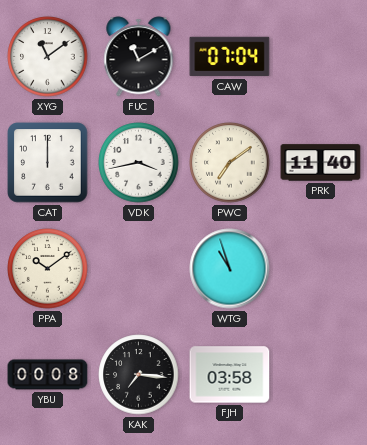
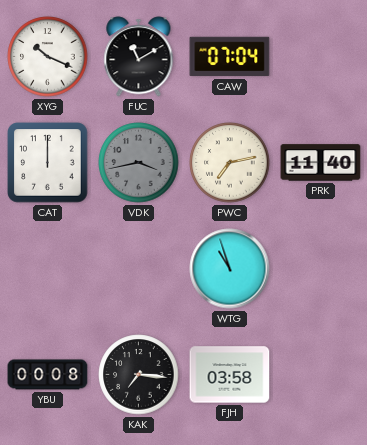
XYG: 11:09 -> 10:19
VDK dial: white -> grey
PWC: 7:09 -> 7:13
PPA: 10:09 -> none
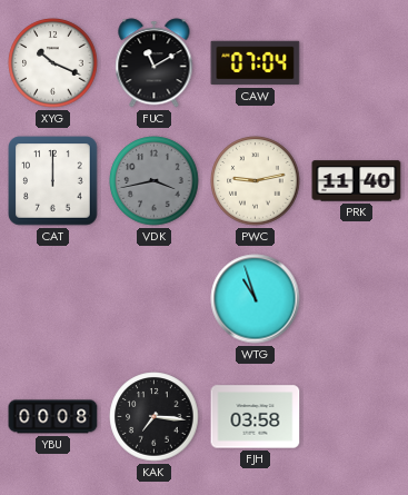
PWC: 7:13 -> 9:13
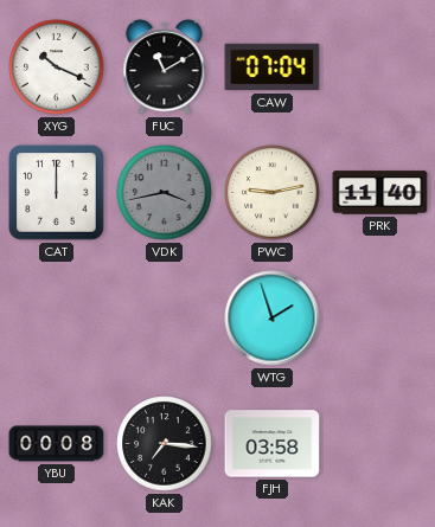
WTG: 10:57 -> 1:57
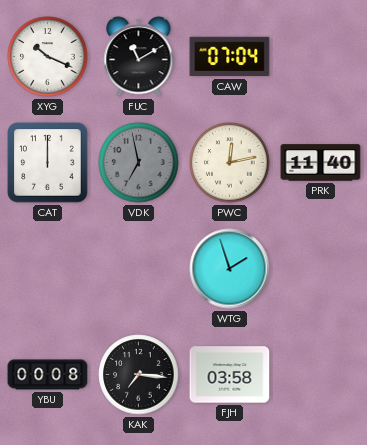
VDK: 3:43 -> 6:58
PWC: 9:13 -> 12:13
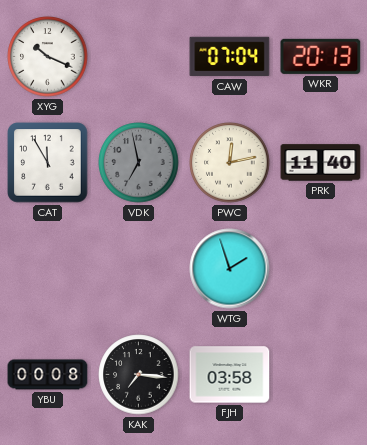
FUC: 11:10 -> none
WKR: none -> 20:13
CAT: 12:00 -> 11:55
